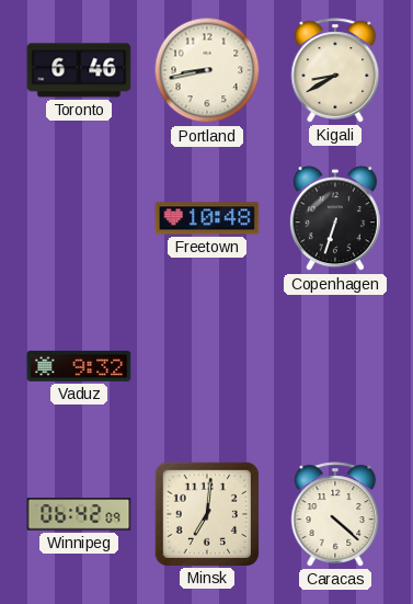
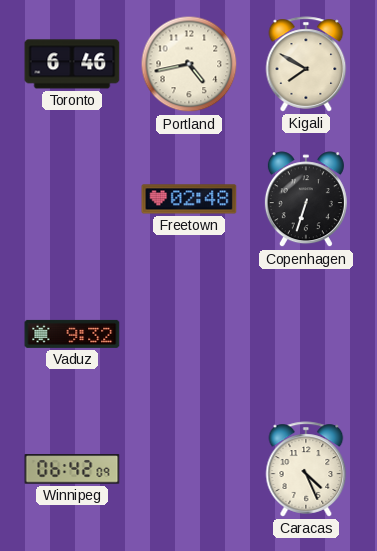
Portland: 8:43 -> 4:43
Kigali: 8:40 -> 7:50
Freetown: 10:48 -> 02:48
Minsk: 7:01 -> none
Caracas: 4:22 -> 4:26
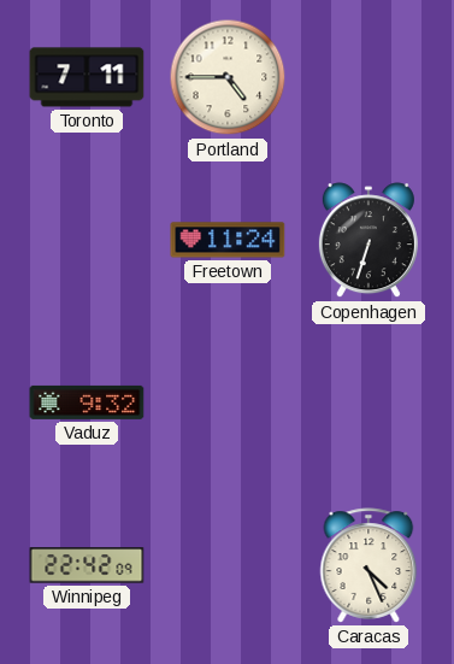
Toronto: 6:46 -> 7:11
Portland: 4:43 -> 4:45
Kigali: 7:50 -> none
Freetown: 02:48 -> 11:24
Winnipeg: 06:42 -> 22:42
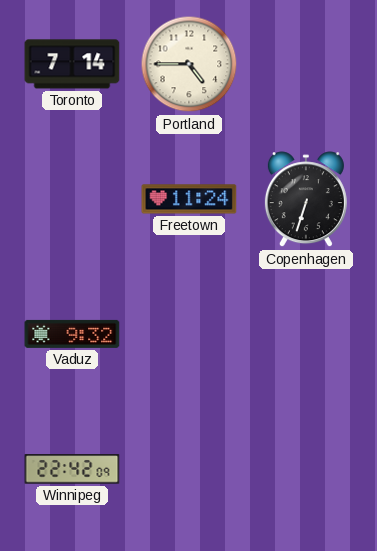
Toronto: 7:11 -> 7:14
Caracas: 4:26 -> none
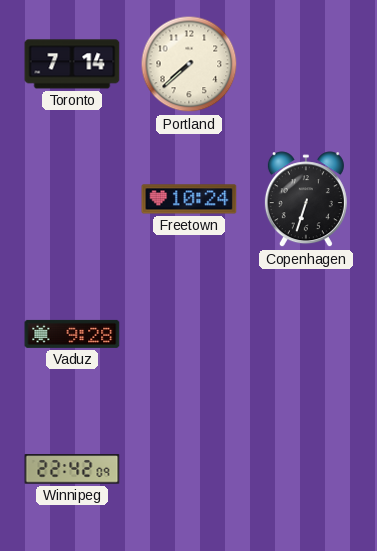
Portland: 4:45 -> 7:38
Freetown: 11:24 -> 10:24
Vaduz: 9:32 -> 9:28
